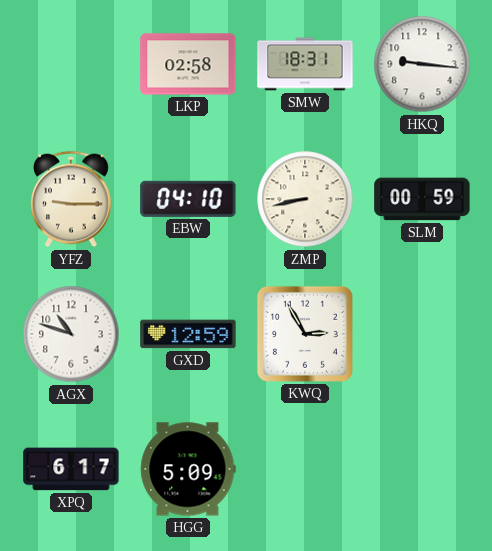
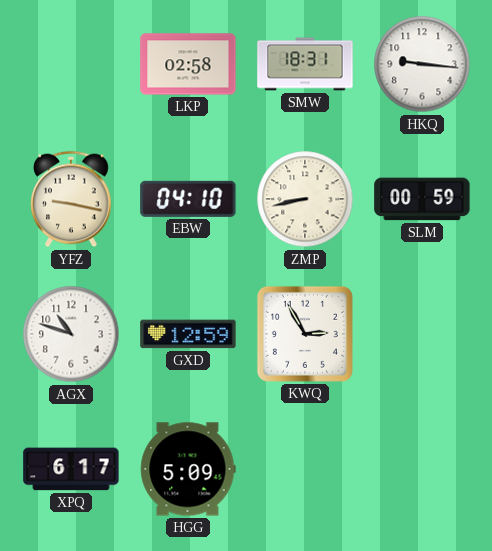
YFZ: 9:15 -> 9:17
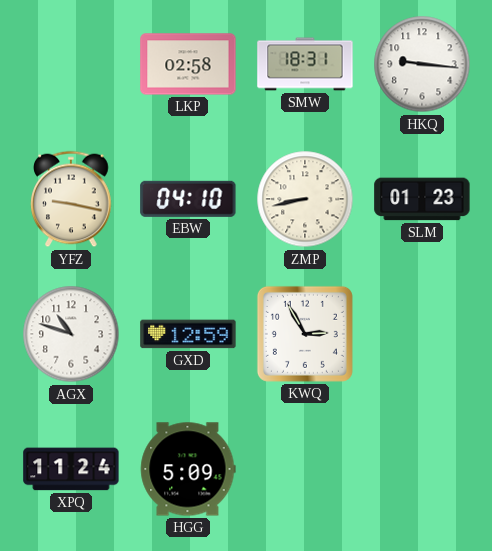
SLM: 00:59 -> 01:23
XPQ: 6:17 -> 11:24
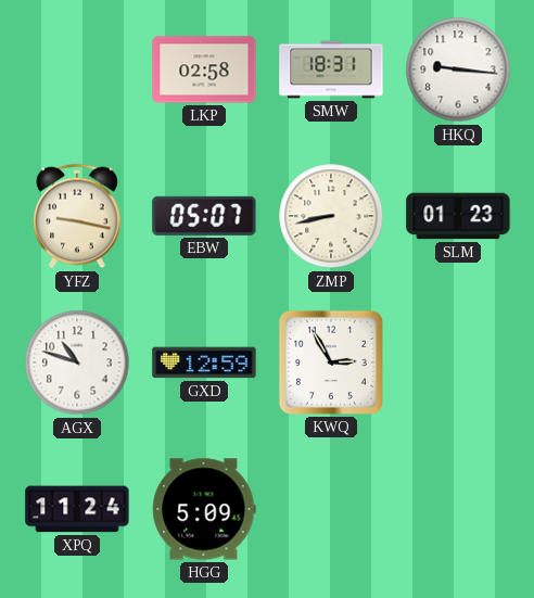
EBW: 04:10 -> 05:07
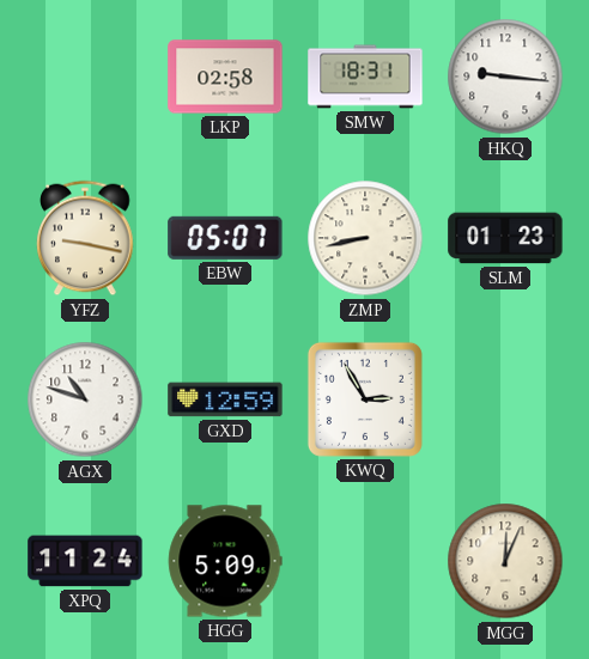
MGG: none -> 12:04
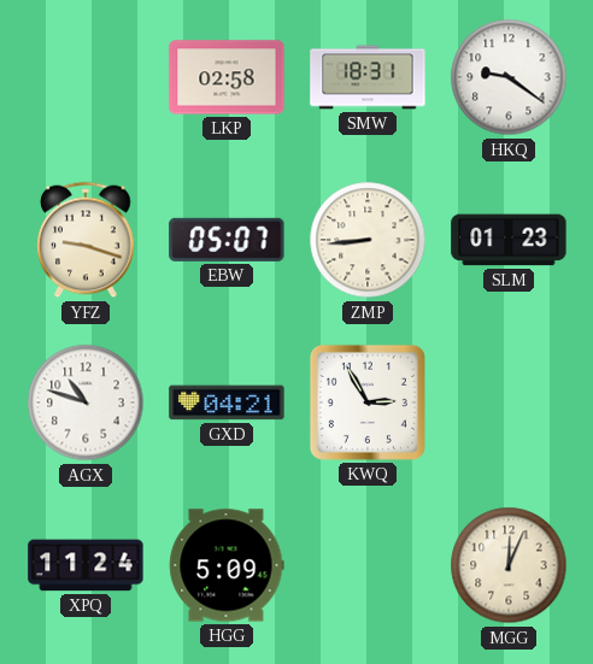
HKQ: 9:16 -> 9:21
YFZ: 9:17 -> 9:18
ZMP: 8:43 -> 8:44
GXD: 12:59 -> 04:21
